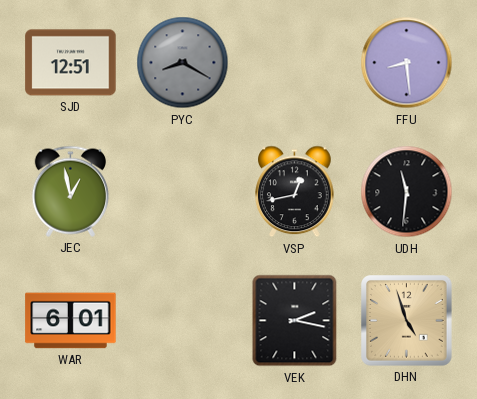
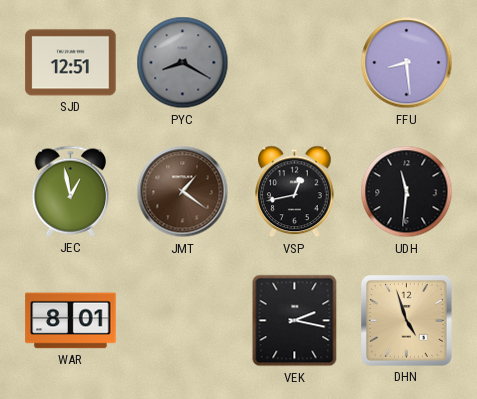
JMT: none -> 1:21
WAR: 6:01 -> 8:01
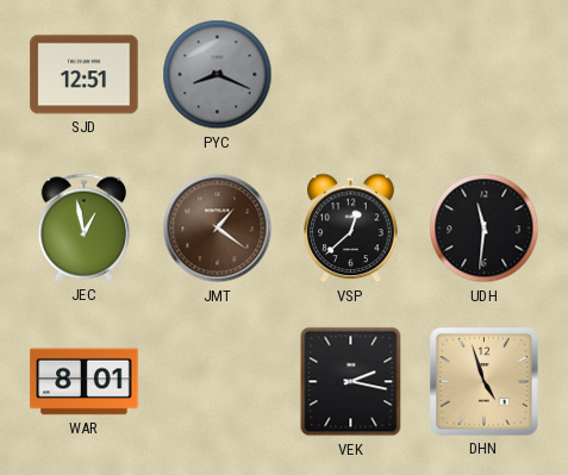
PYC: 8:20 -> 8:19
FFU: 8:29 -> none
VSP: 12:43 -> 12:38
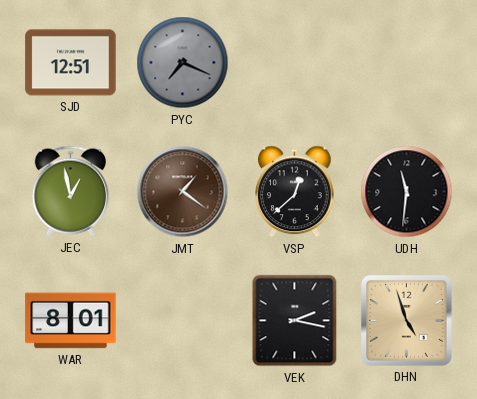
PYC: 8:19 -> 7:19
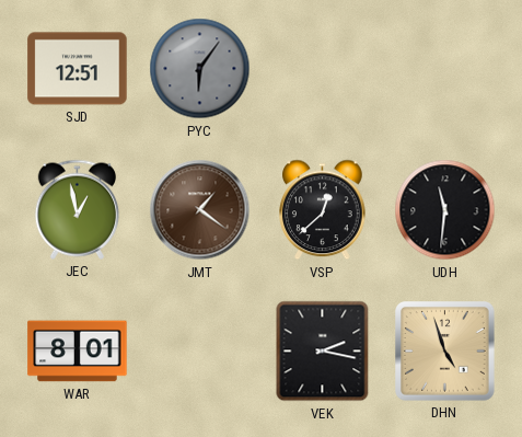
PYC: 7:19 -> 6:06
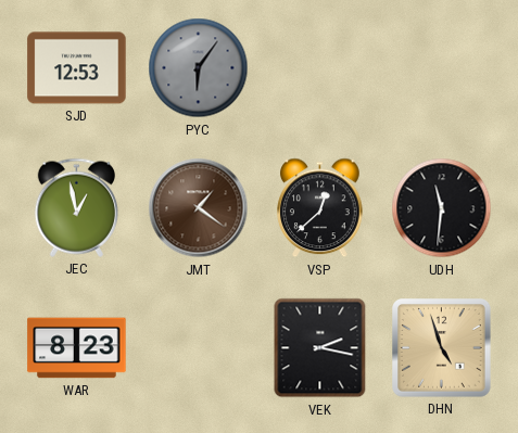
SJD: 12:51 -> 12:53
WAR: 8:01 -> 8:23
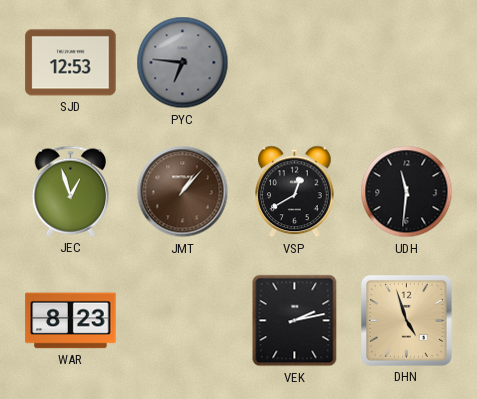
PYC: 6:06 -> 6:46
JEC: 12:58 -> 12:57
JMT: 1:21 -> 1:07
VSP: 12:38 -> 12:40
VEK: 2:17 -> 2:13
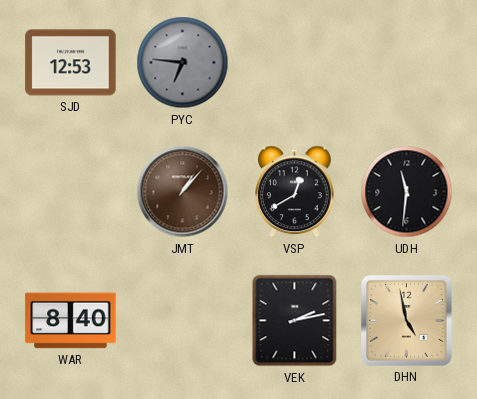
JEC: 12:57 -> none
WAR: 8:23 -> 8:40
DHN: 4:57 -> 4:58
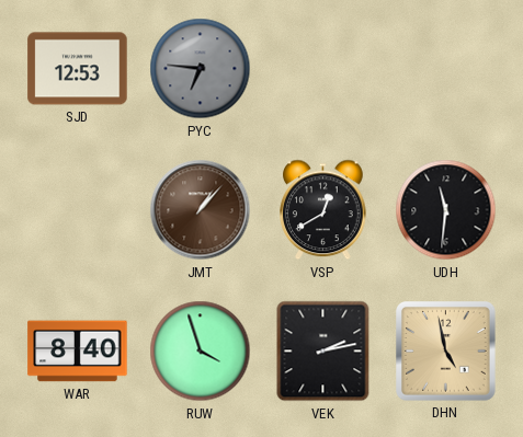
RUW: none -> 3:57
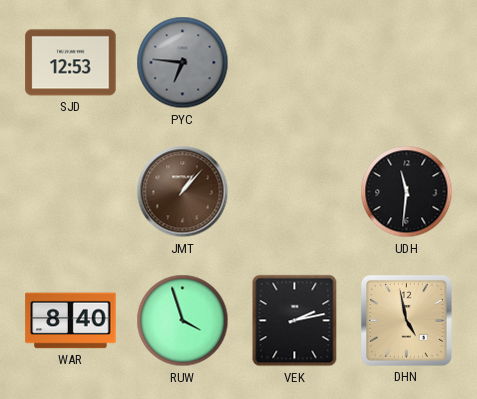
VSP: 12:40 -> none
